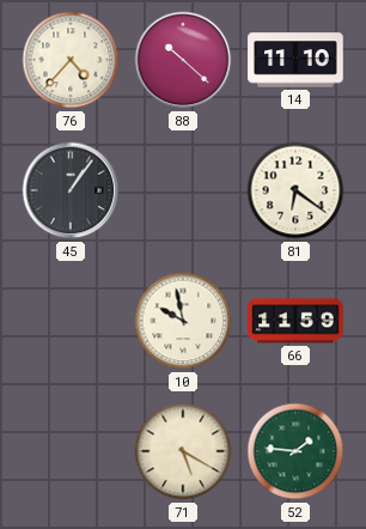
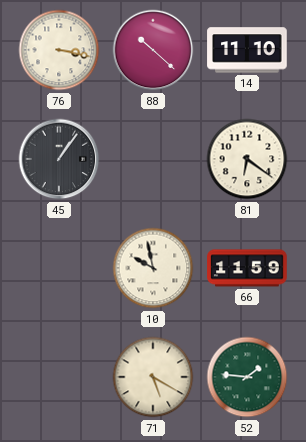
76: 4:37 -> 3:17
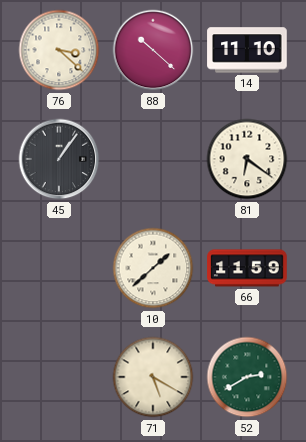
76: 3:17 -> 3:22
10: 9:58 -> 1:38
52: 1:46 -> 2:40
